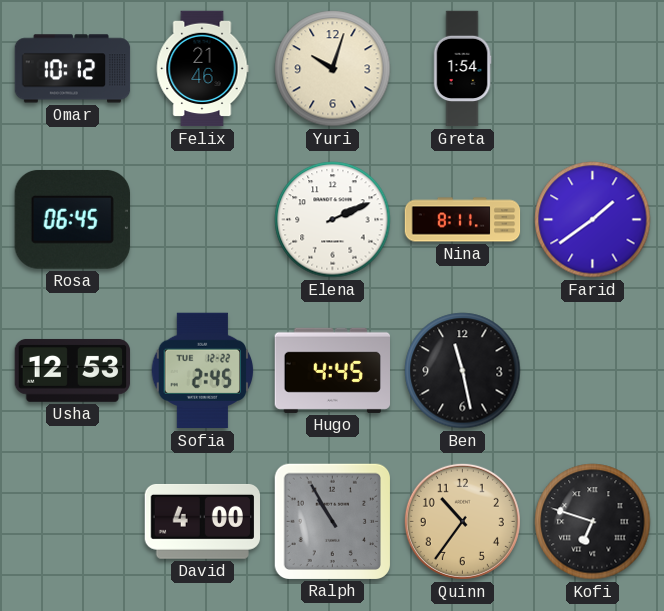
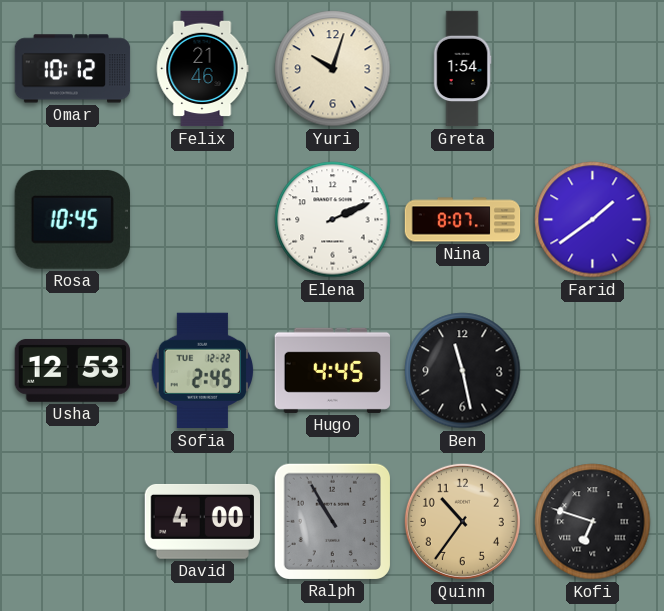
Rosa: 06:45 -> 10:45
Nina: 8:11 -> 8:07
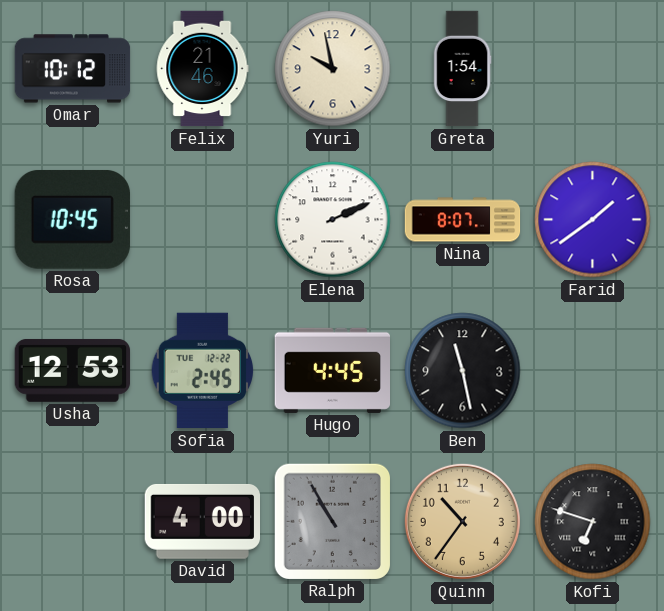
Yuri: 10:03 -> 9:58
